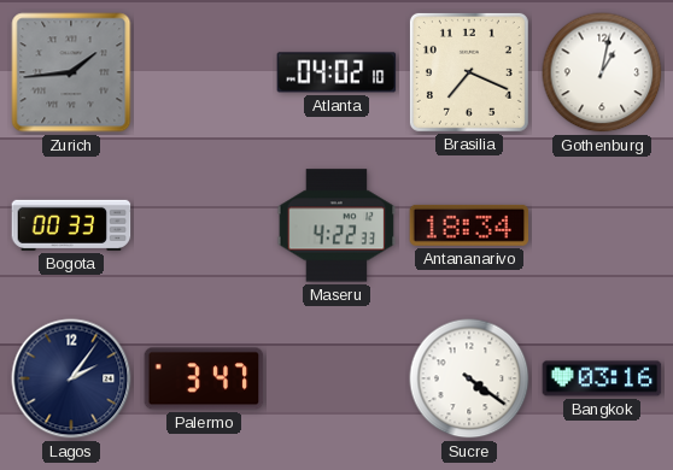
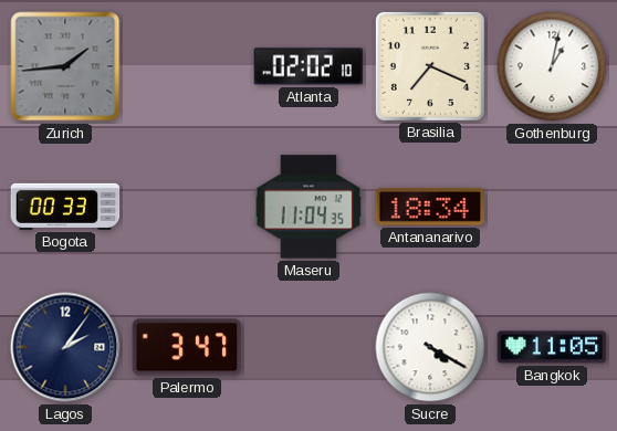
Atlanta: 04:02 -> 02:02
Maseru: 4:22 -> 11:04
Sucre: 4:21 -> 4:20
Bangkok: 03:16 -> 11:05
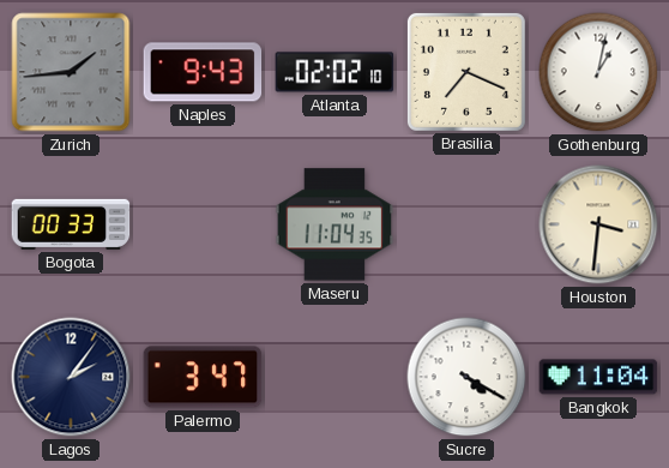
Naples: none -> 9:43
Antananarivo: 18:34 -> none
Houston: none -> 3:31
Bangkok: 11:05 -> 11:04
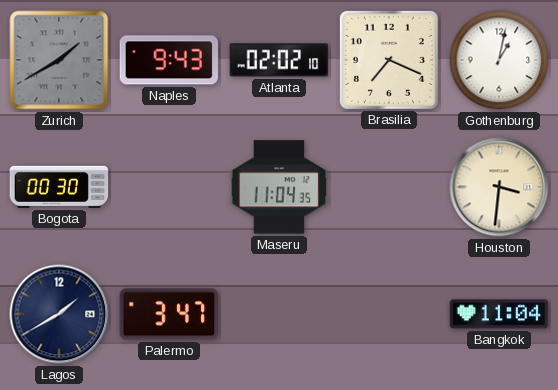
Zurich: 1:44 -> 1:40
Bogota: 00:33 -> 00:30
Lagos: 2:06 -> 1:40
Sucre: 4:20 -> none
